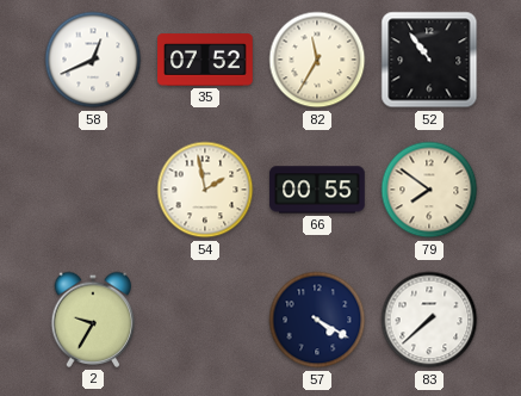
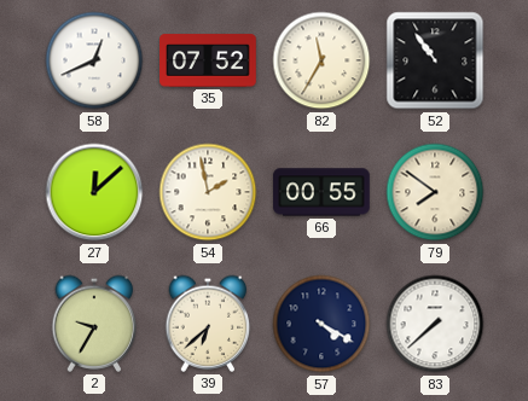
27: none -> 12:08
39: none -> 6:38
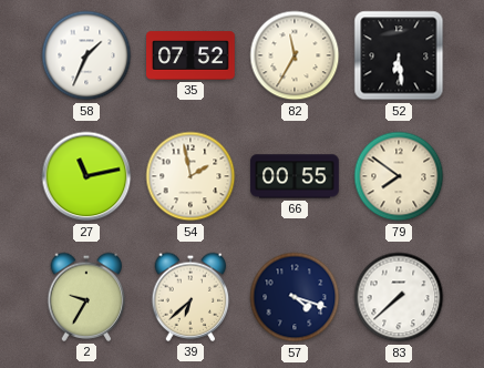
58: 12:41 -> 1:34
52: 10:54 -> 6:29
27: 12:08 -> 11:13
57: 4:20 -> 4:18
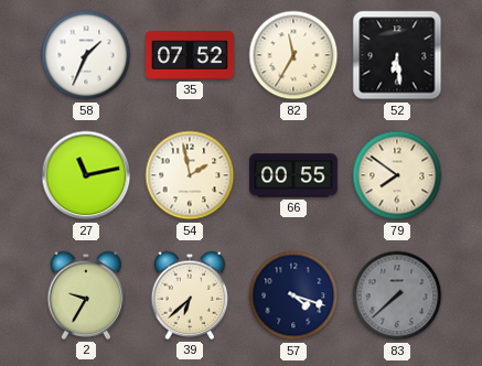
83 dial: white -> grey
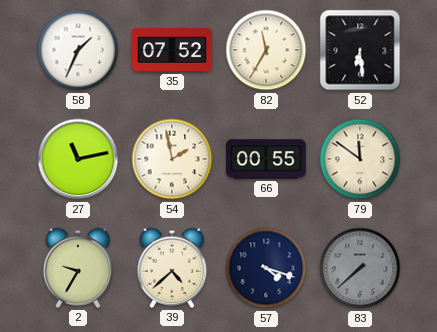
79: 7:51 -> 11:51
39: 6:38 -> 4:38
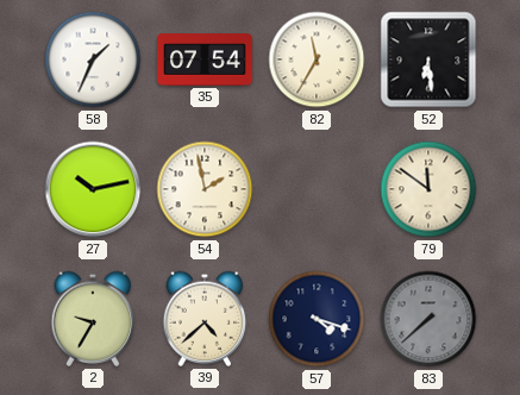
35: 07:52 -> 07:54
27: 11:13 -> 10:13
66: 00:55 -> none
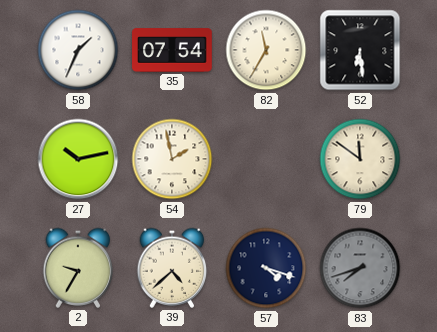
83: 7:38 -> 7:42
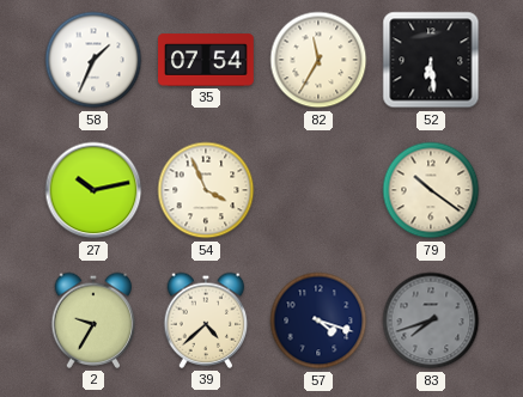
54: 1:58 -> 3:56
79: 11:51 -> 10:21
